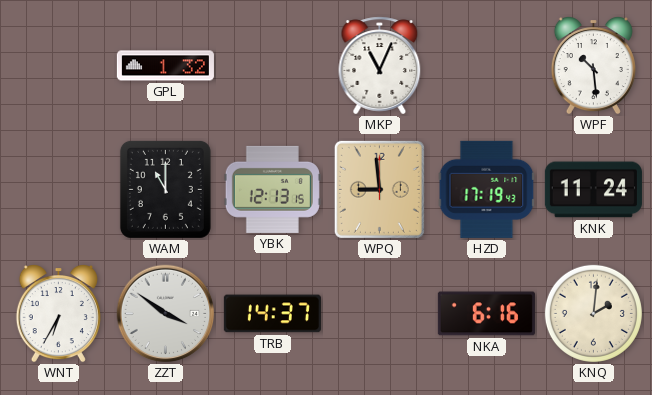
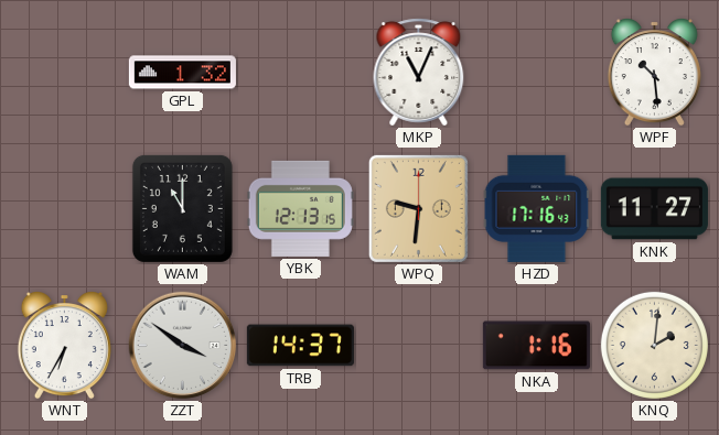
WPQ: 8:59 -> 9:31
HZD: 17:19 -> 17:16
KNK: 11:24 -> 11:27
NKA: 6:16 -> 1:16
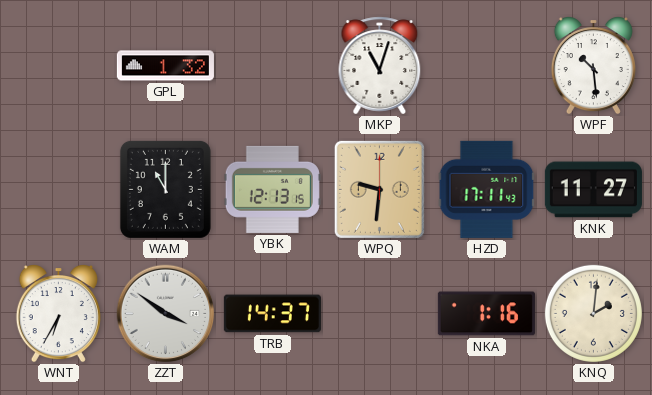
MKP: 11:04 -> 11:03
HZD: 17:16 -> 17:11
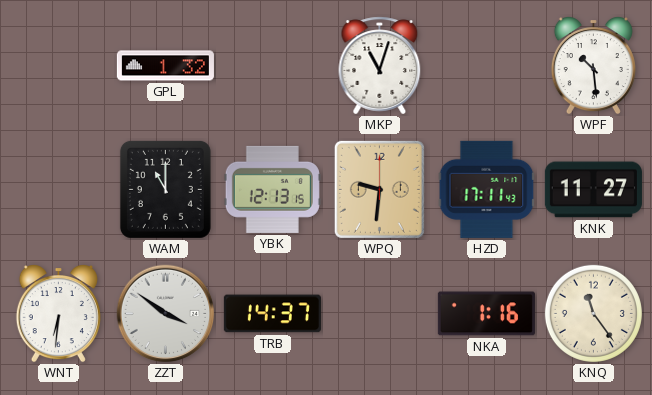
WNT: 6:35 -> 6:31
KNQ: 2:01 -> 11:24
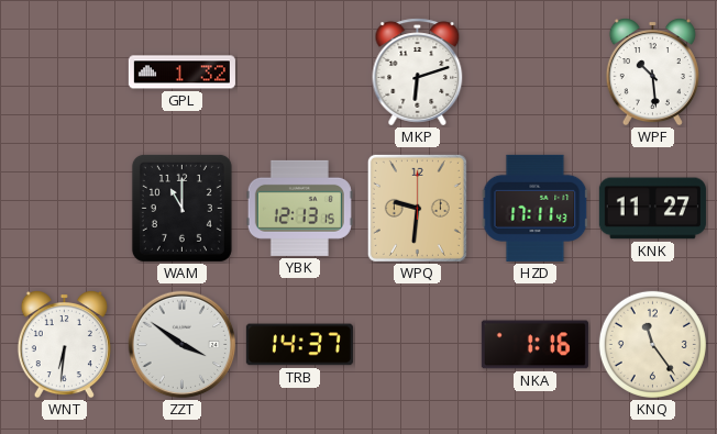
MKP: 11:03 -> 6:12
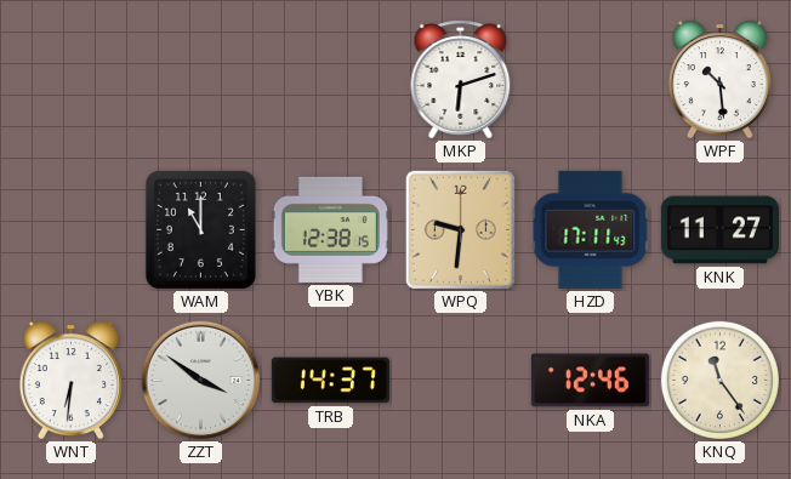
GPL: 1:32 -> none
YBK: 12:13 -> 12:38
NKA: 1:16 -> 12:46
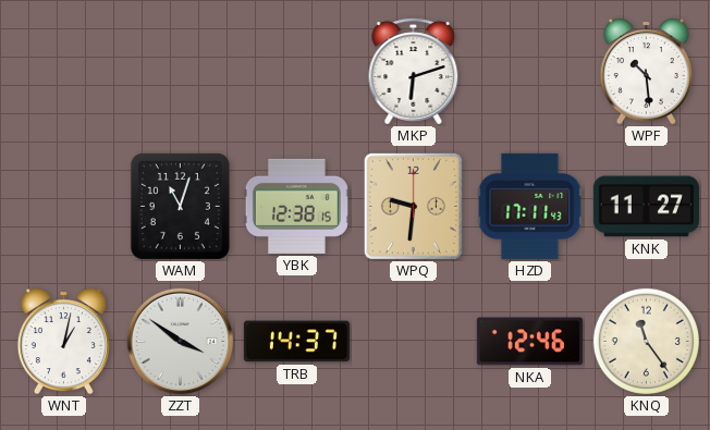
WAM: 11:00 -> 11:03
WNT: 6:31 -> 1:02
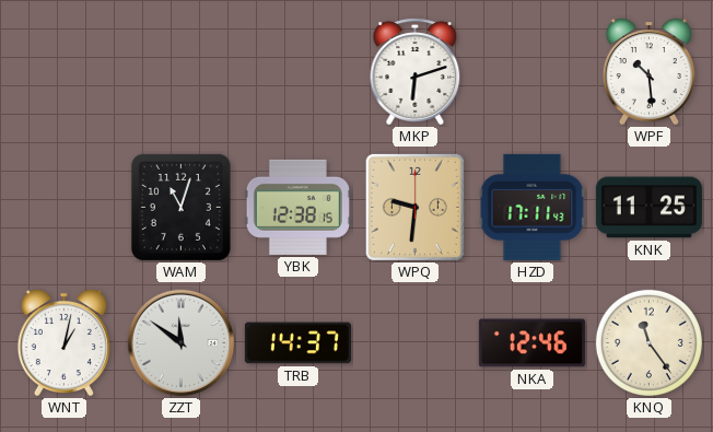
KNK: 11:27 -> 11:25
ZZT: 3:51 -> 11:51
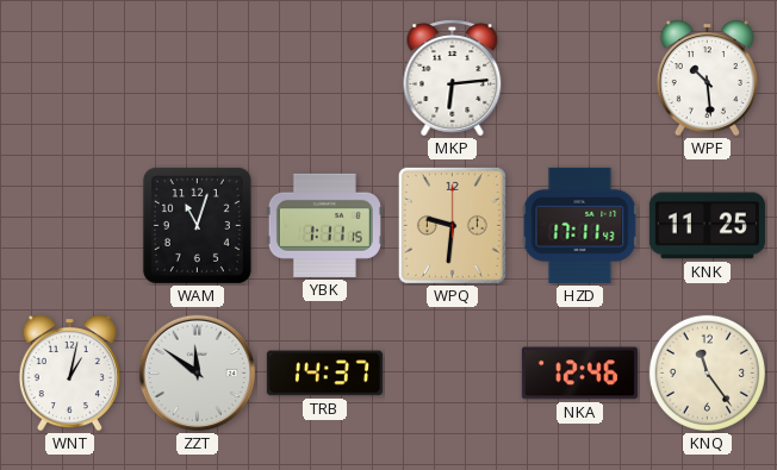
MKP: 6:12 -> 6:14
YBK: 12:38 -> 1:11
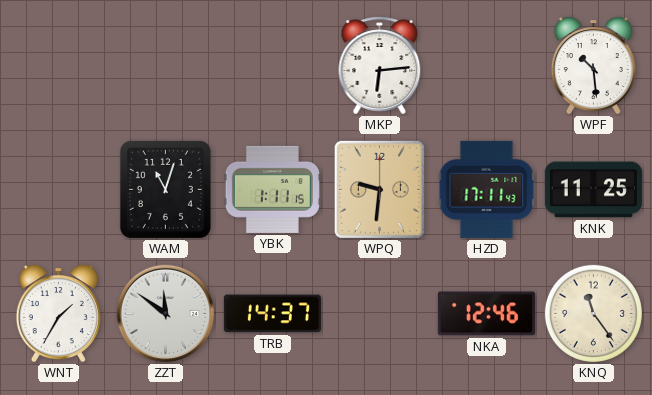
WNT: 1:02 -> 1:35
